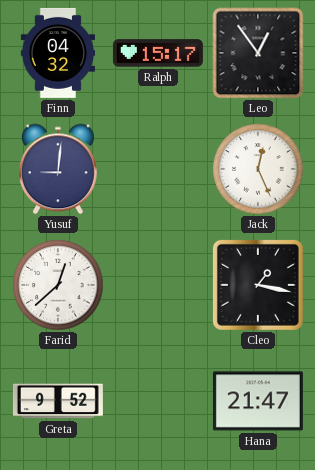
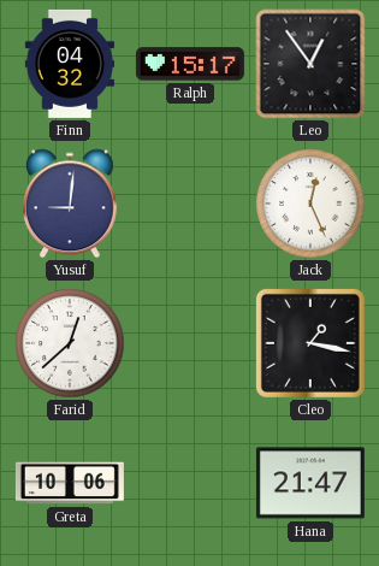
Greta: 9:52 -> 10:06
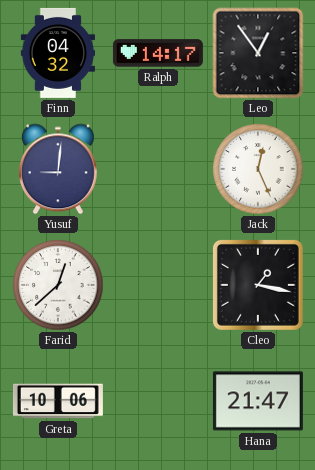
Ralph: 15:17 -> 14:17
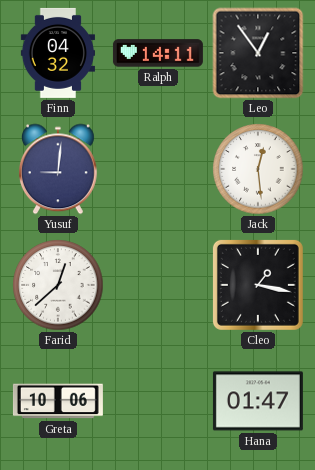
Ralph: 14:17 -> 14:11
Jack: 12:26 -> 12:29
Hana: 21:47 -> 01:47
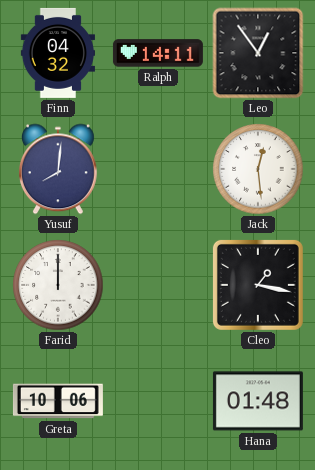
Yusuf: 9:01 -> 8:01
Farid: 12:38 -> 12:00
Hana: 01:47 -> 01:48
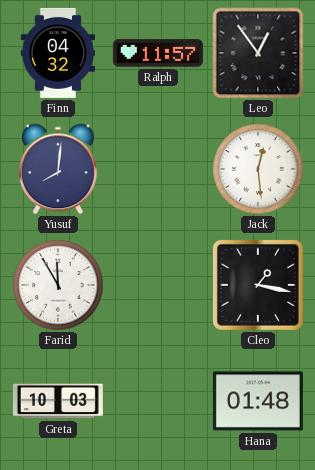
Ralph: 14:11 -> 11:57
Farid: 12:00 -> 11:55
Greta: 10:06 -> 10:03
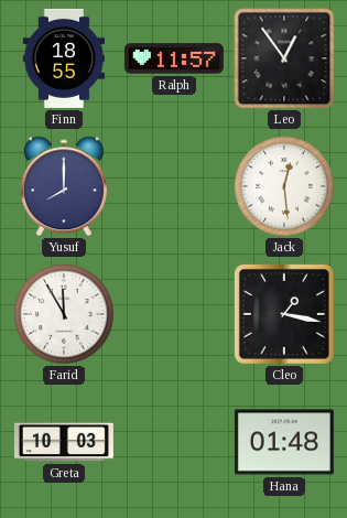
Finn: 04:32 -> 18:55
Yusuf: 8:01 -> 8:00
